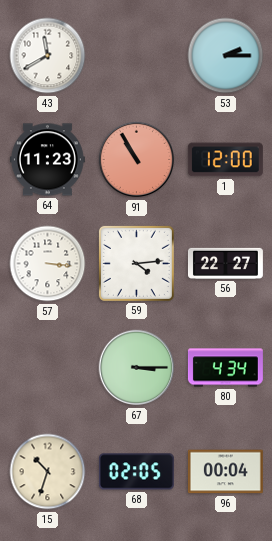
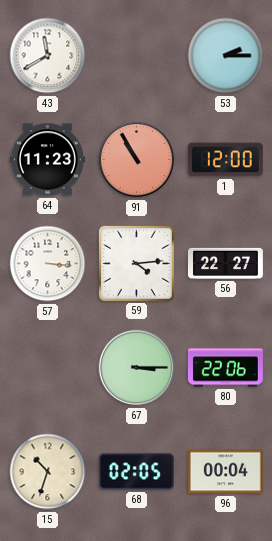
80: 4:34 -> 22:06
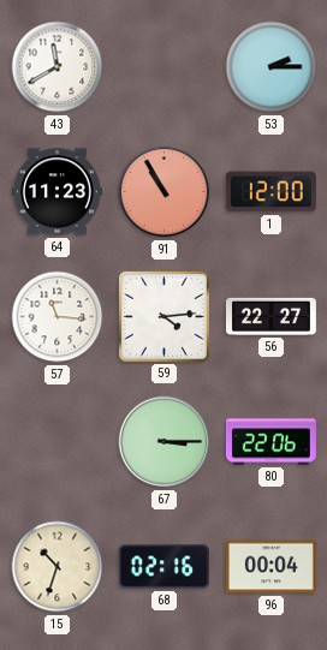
57: 3:16 -> 11:16
68: 02:05 -> 02:16
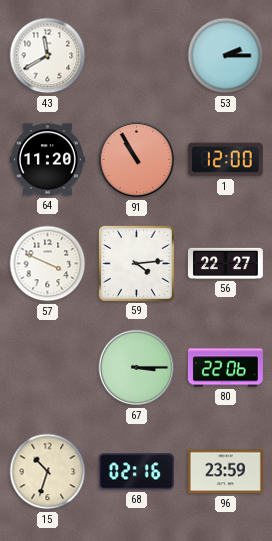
64: 11:23 -> 11:20
57: 11:16 -> 3:49
96: 00:04 -> 23:59
